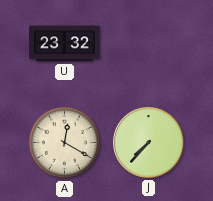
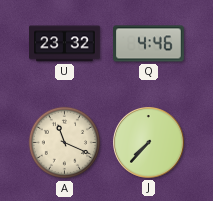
Q: none -> 4:46
A: 12:20 -> 11:19
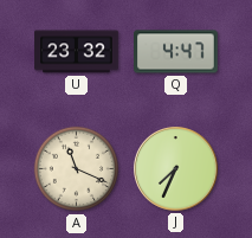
Q: 4:46 -> 4:47
J: 7:37 -> 7:34
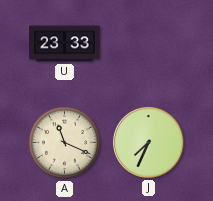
U: 23:32 -> 23:33
Q: 4:47 -> none
